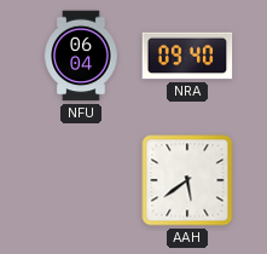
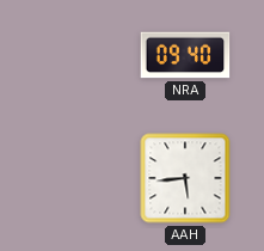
NFU: 06:04 -> none
AAH: 5:39 -> 5:44
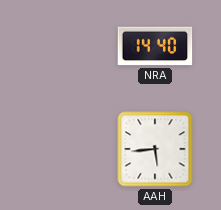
NRA: 09:40 -> 14:40
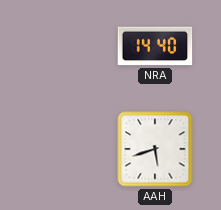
AAH: 5:44 -> 5:42
